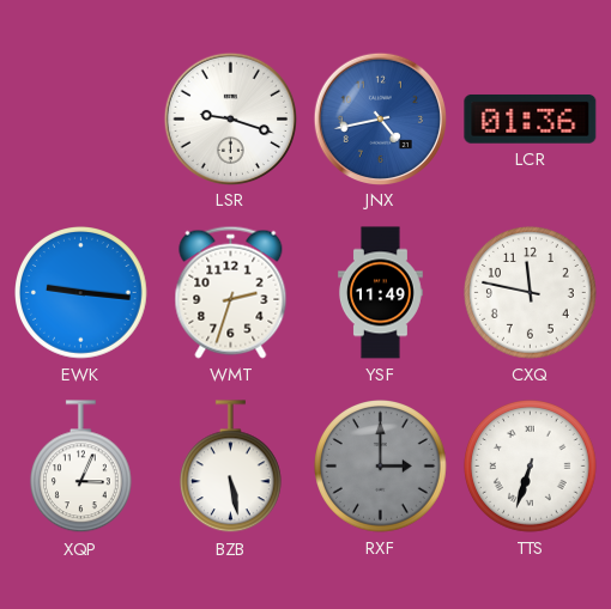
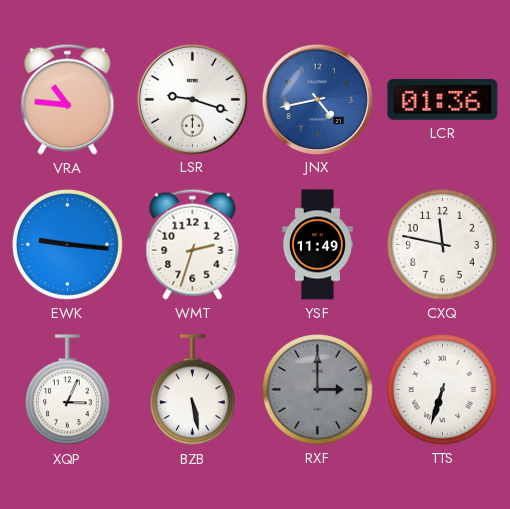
VRA: none -> 10:46
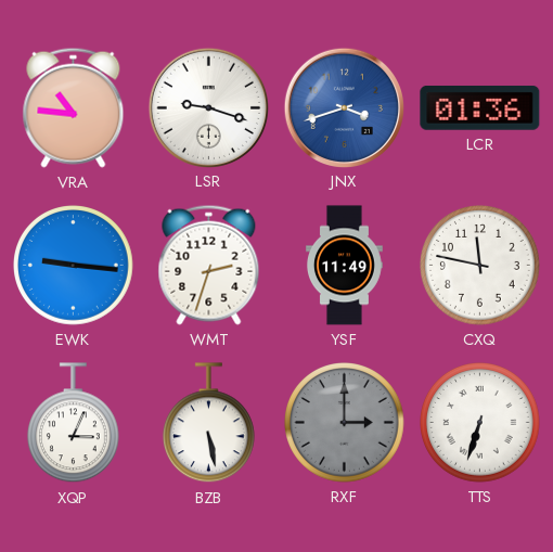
JNX: 4:43 -> 3:42
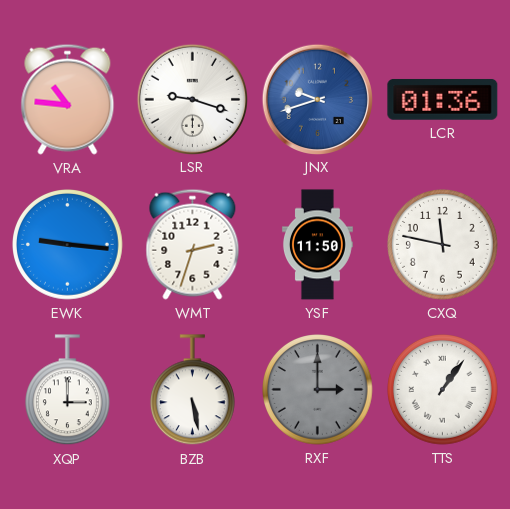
JNX: 3:42 -> 9:42
YSF: 11:49 -> 11:50
XQP: 3:04 -> 3:00
TTS: 6:33 -> 1:06
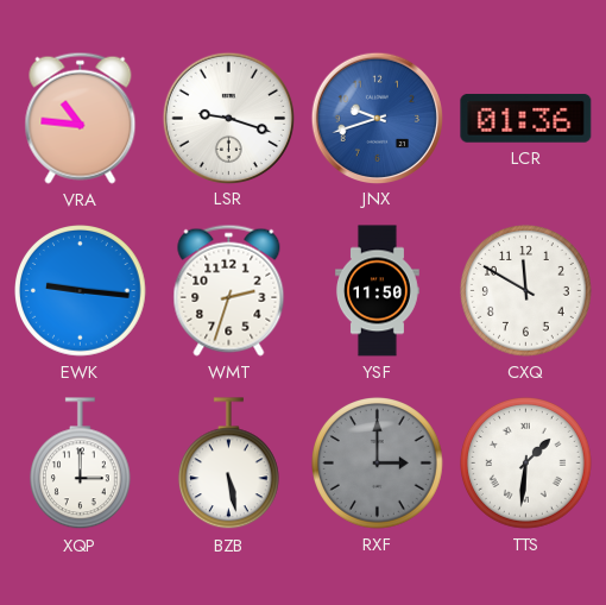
CXQ: 11:47 -> 11:50
TTS: 1:06 -> 1:31
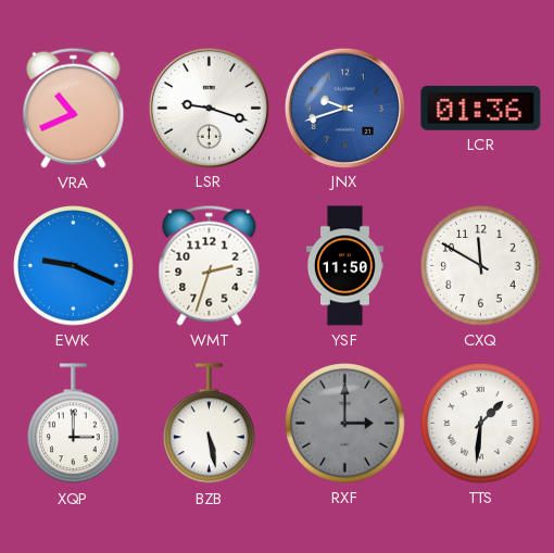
VRA: 10:46 -> 10:41
EWK: 9:16 -> 9:19
